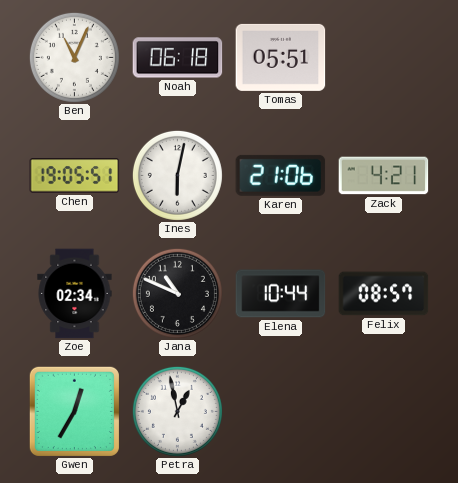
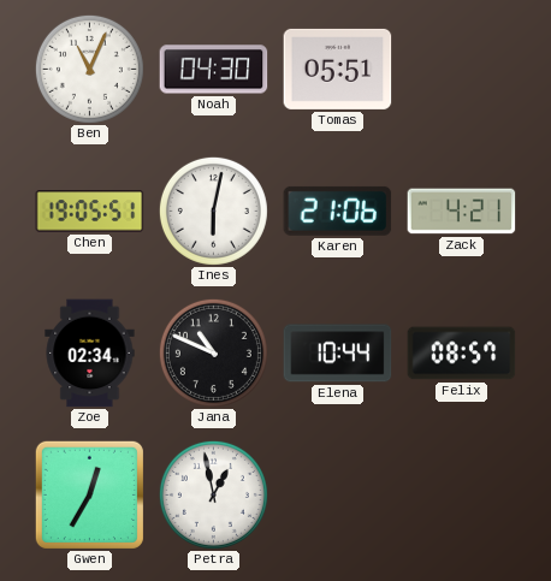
Noah: 06:18 -> 04:30
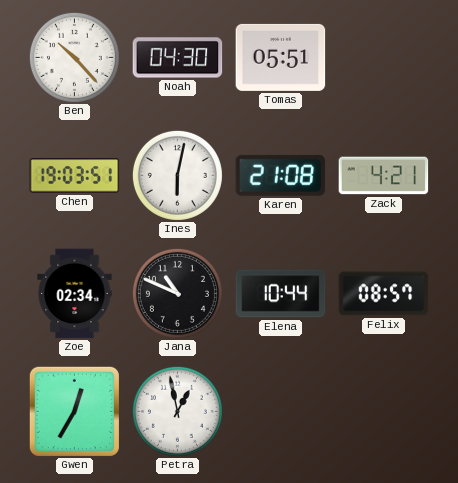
Ben: 11:04 -> 10:23
Chen: 19:05 -> 19:03
Karen: 21:06 -> 21:08
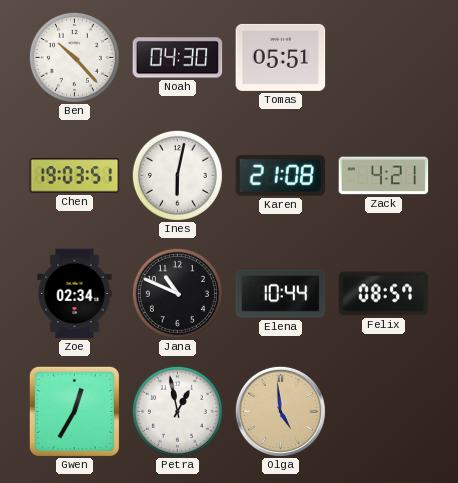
Olga: none -> 4:59
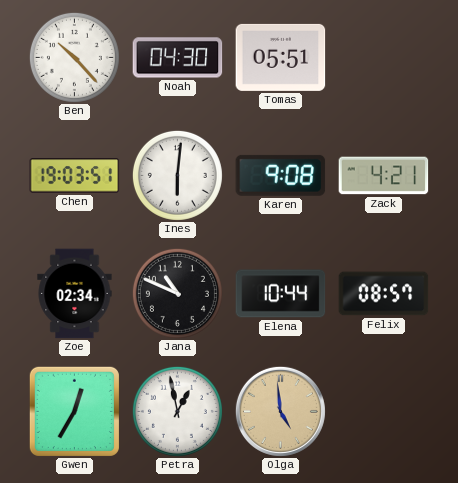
Ines: 6:02 -> 6:01
Karen: 21:08 -> 9:08
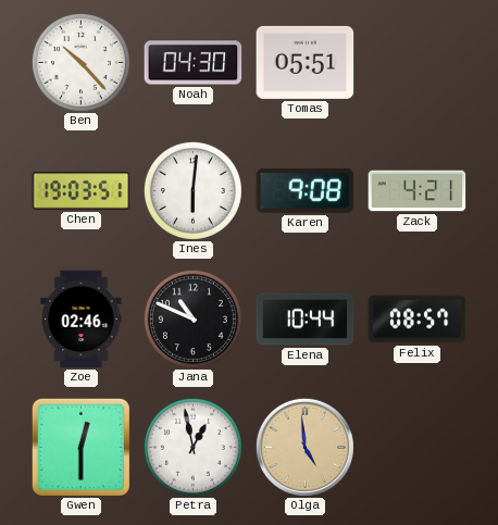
Zoe: 02:34 -> 02:46
Gwen: 12:35 -> 12:30
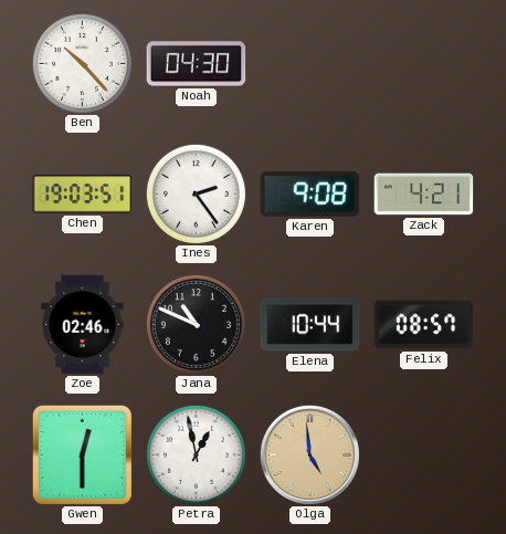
Tomas: 05:51 -> none
Ines: 6:01 -> 2:24
